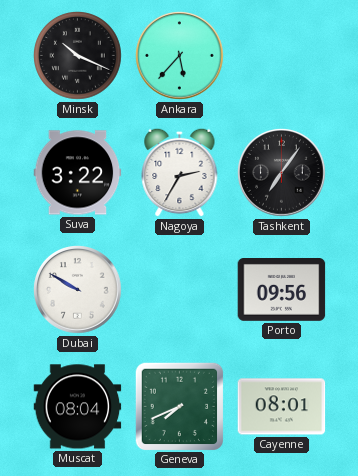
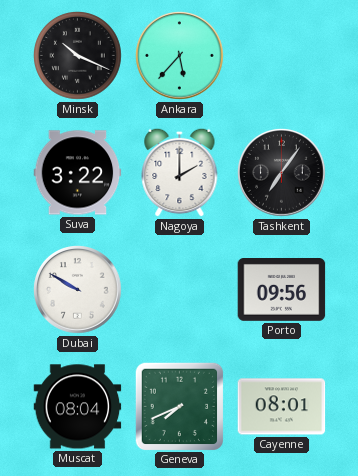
Nagoya: 2:35 -> 2:00
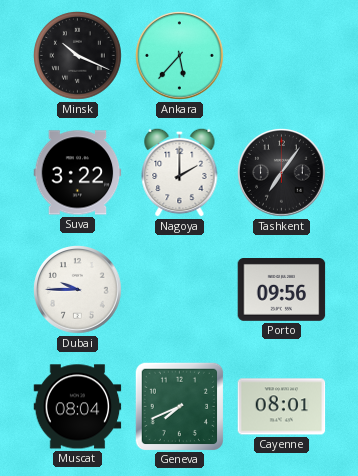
Dubai: 9:50 -> 9:45
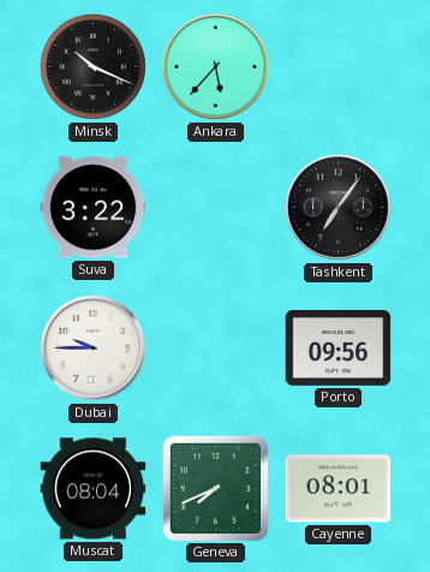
Nagoya: 2:00 -> none
